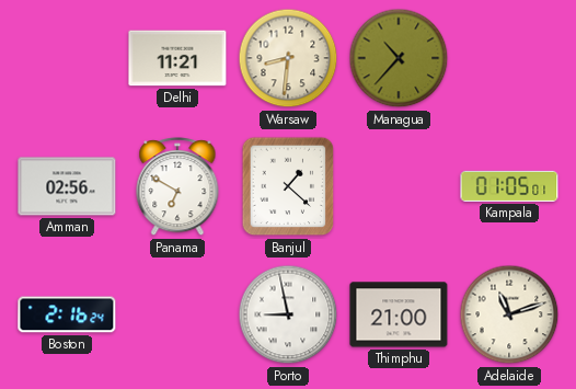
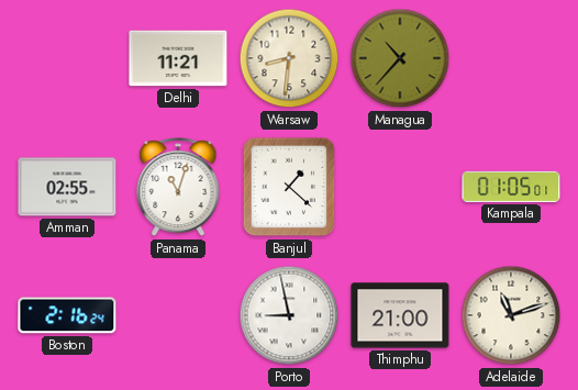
Amman: 02:56 -> 02:55
Panama: 6:50 -> 11:03
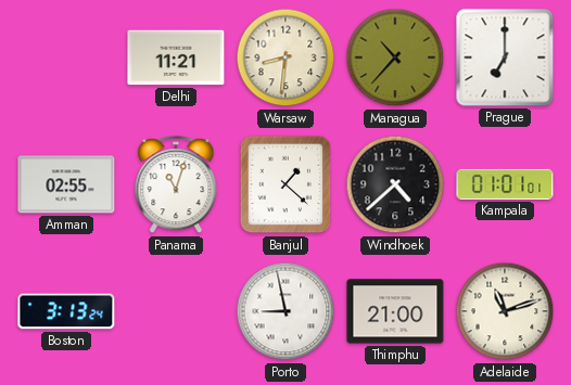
Prague: none -> 7:00
Windhoek: none -> 4:38
Kampala: 01:05 -> 01:01
Boston: 2:16 -> 3:13
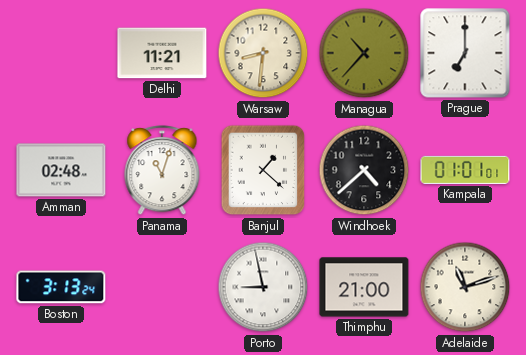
Amman: 02:55 -> 02:48
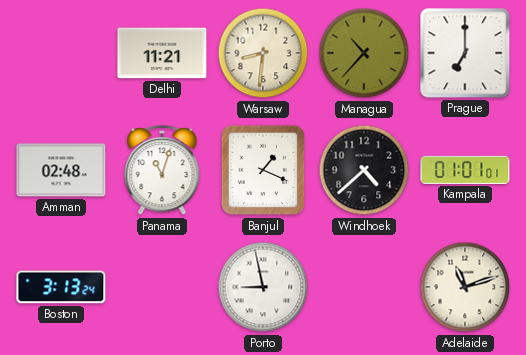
Banjul: 1:22 -> 1:19
Thimphu: 21:00 -> none
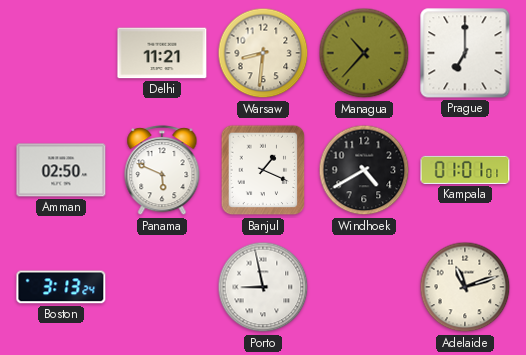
Amman: 02:48 -> 02:50
Panama: 11:03 -> 5:49
Windhoek: 4:38 -> 4:40
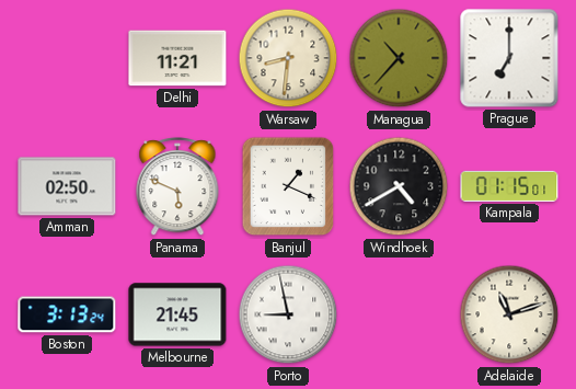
Kampala: 01:01 -> 01:15
Melbourne: none -> 21:45
